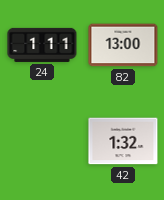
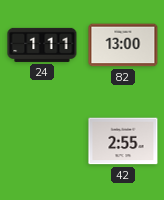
42: 1:32 -> 2:55
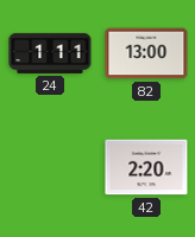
42: 2:55 -> 2:20
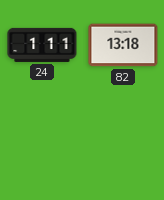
82: 13:00 -> 13:18
42: 2:20 -> none
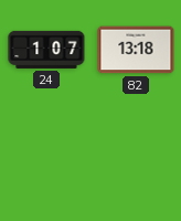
24: 1:11 -> 1:07
